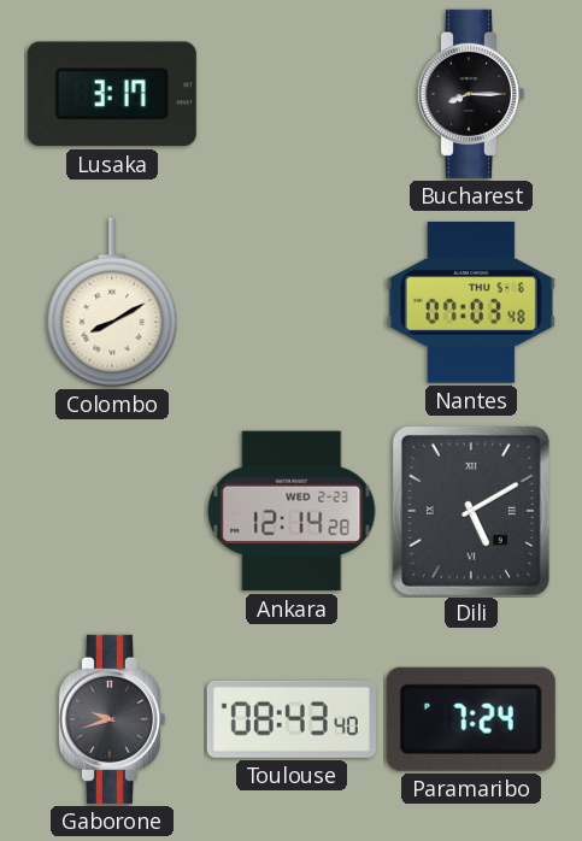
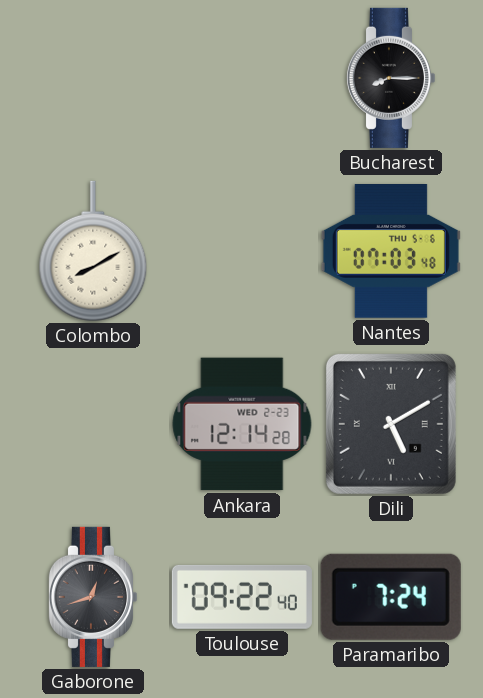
Lusaka: 3:17 -> none
Gaborone: 9:42 -> 12:42
Toulouse: 08:43 -> 09:22
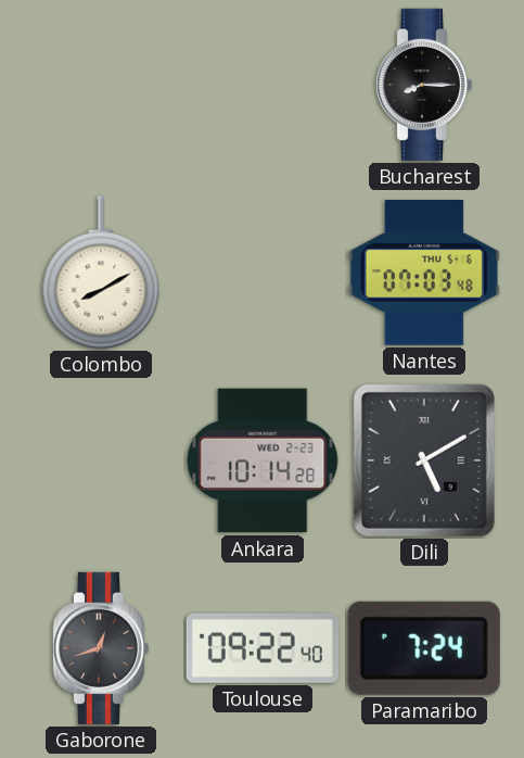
Ankara: 12:14 -> 10:14
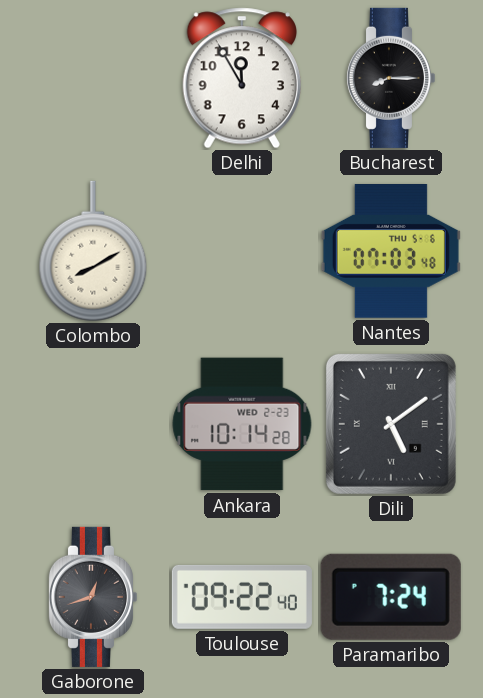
Delhi: none -> 11:55
Dili: 5:10 -> 5:09
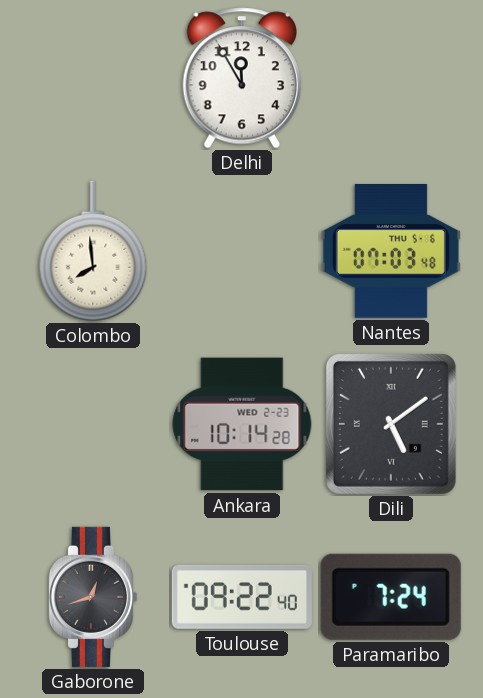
Bucharest: 8:15 -> none
Colombo: 8:10 -> 7:59
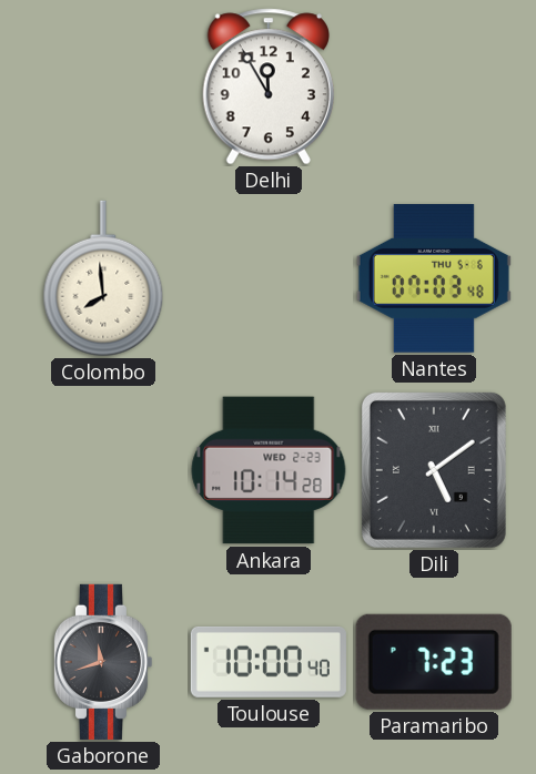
Gaborone: 12:42 -> 11:42
Toulouse: 09:22 -> 10:00
Paramaribo: 7:24 -> 7:23
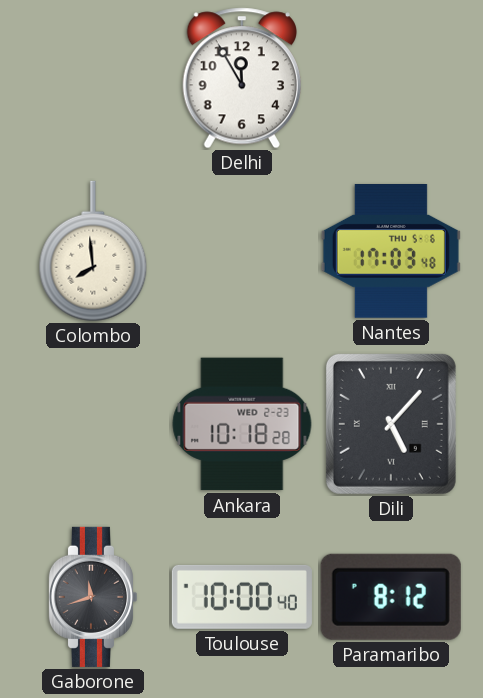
Nantes: 07:03 -> 17:03
Ankara: 10:14 -> 10:18
Dili: 5:09 -> 5:07
Paramaribo: 7:23 -> 8:12
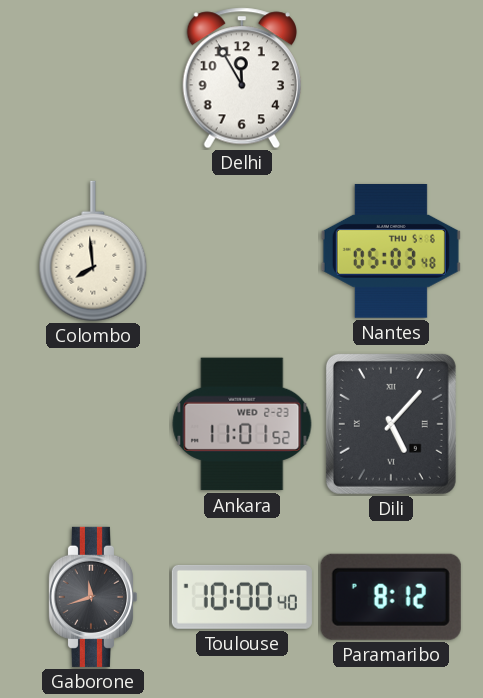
Nantes: 17:03 -> 05:03
Ankara: 10:18 -> 11:01
